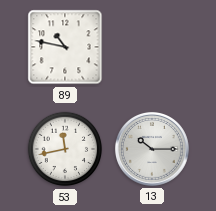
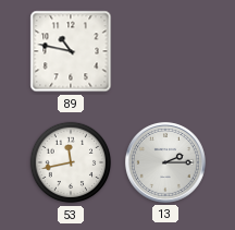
13: 10:15 -> 2:15
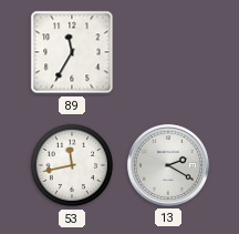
89: 10:47 -> 11:35
13: 2:15 -> 2:20
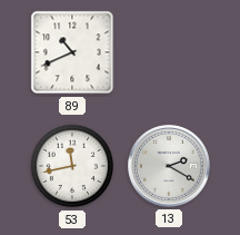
89: 11:35 -> 10:41
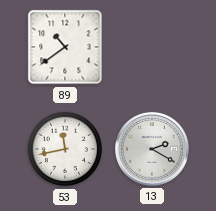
89: 10:41 -> 10:39
